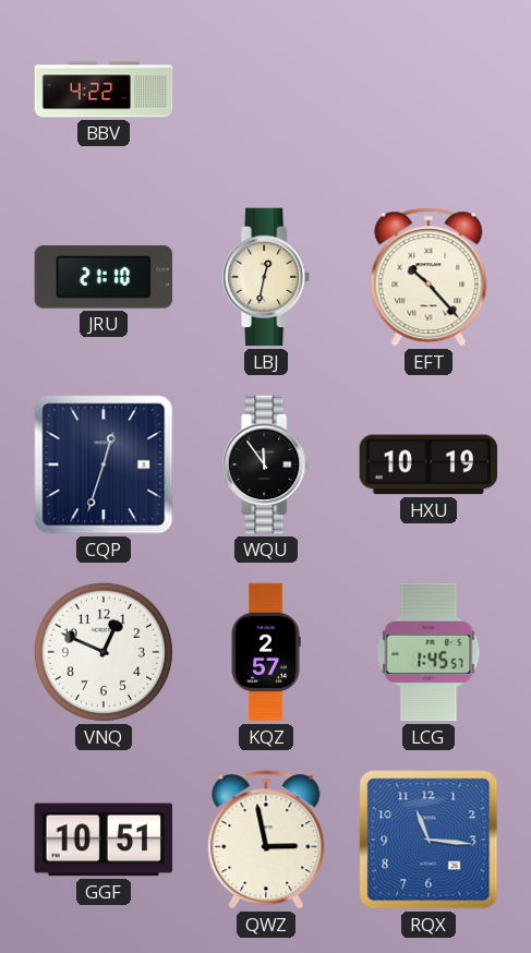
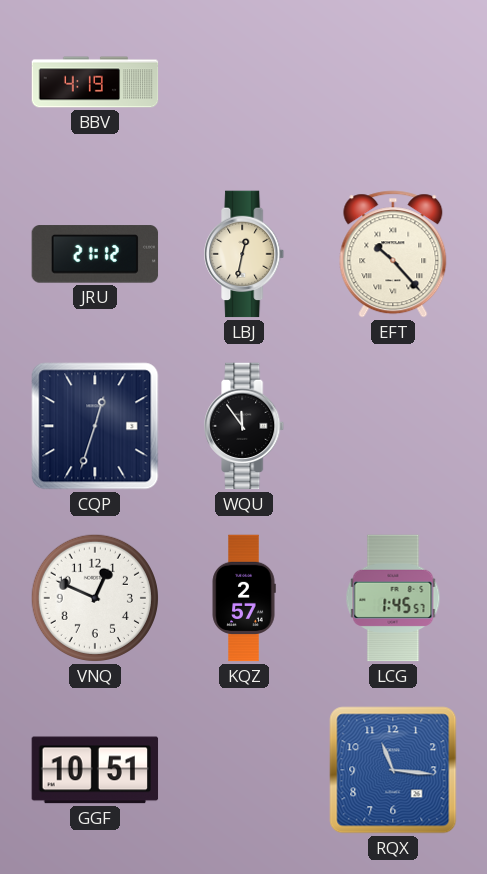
BBV: 4:22 -> 4:19
JRU: 21:10 -> 21:12
HXU: 10:19 -> none
QWZ: 2:58 -> none
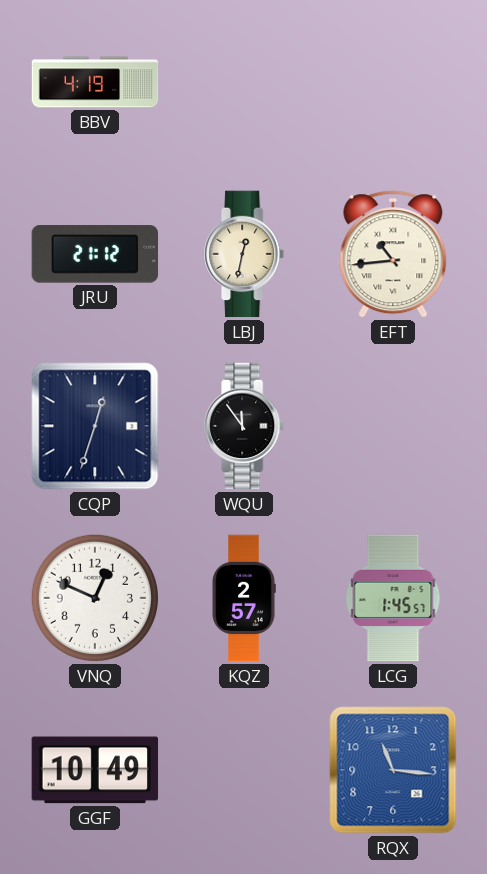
EFT: 10:23 -> 10:44
GGF: 10:51 -> 10:49
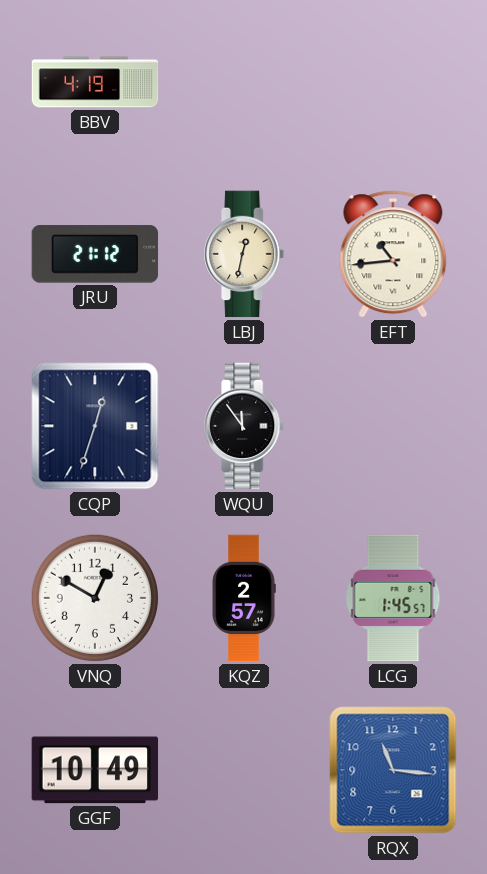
VNQ: 12:49 -> 12:50
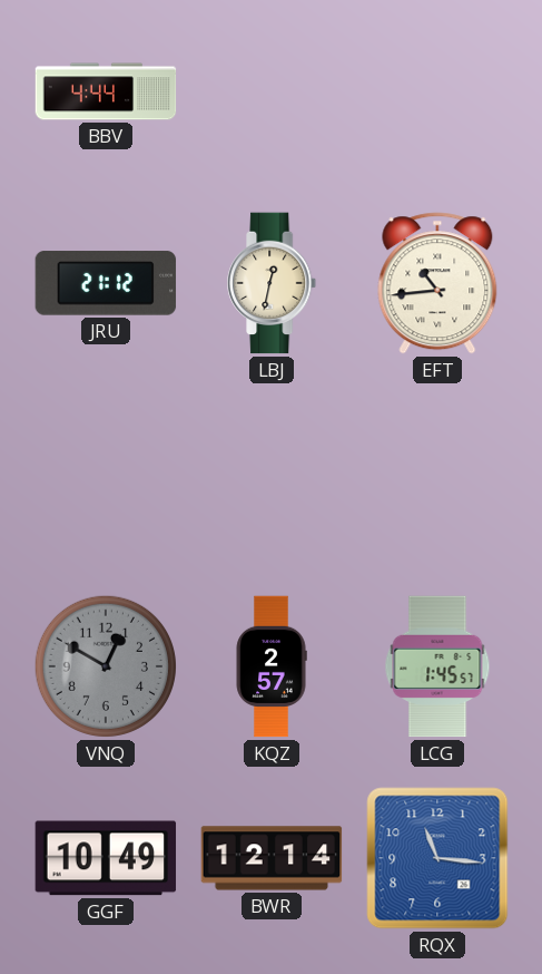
BBV: 4:19 -> 4:44
CQP: 12:33 -> none
WQU: 11:54 -> none
VNQ dial: white -> grey
BWR: none -> 12:14
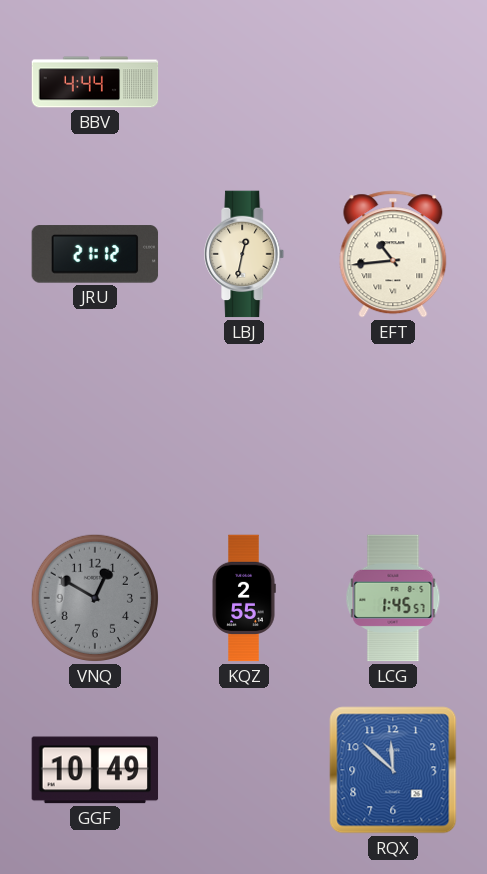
KQZ: 2:57 -> 2:55
BWR: 12:14 -> none
RQX: 11:16 -> 11:52
